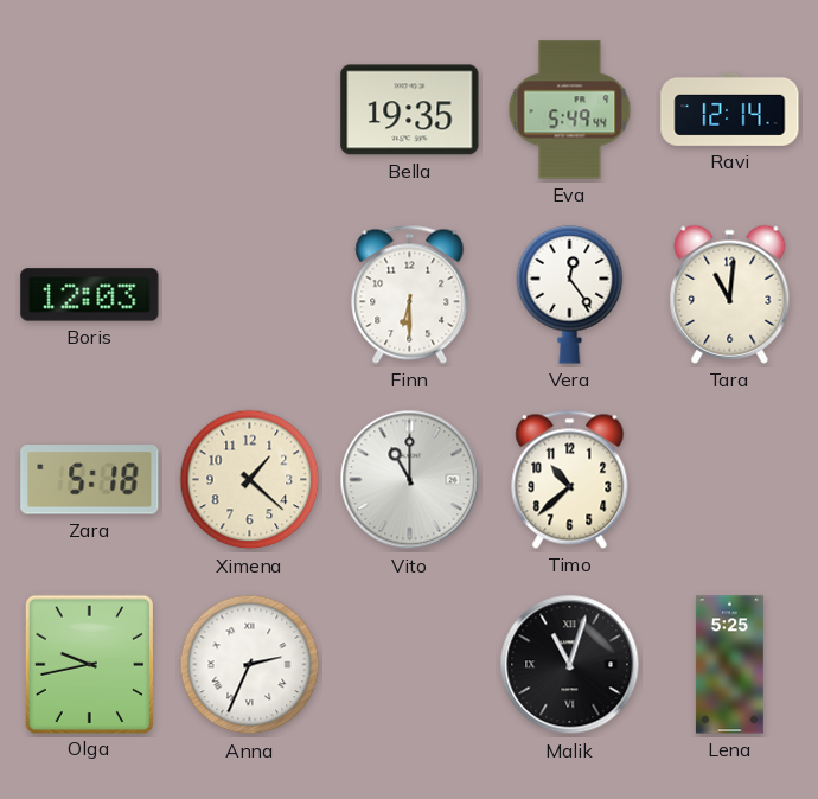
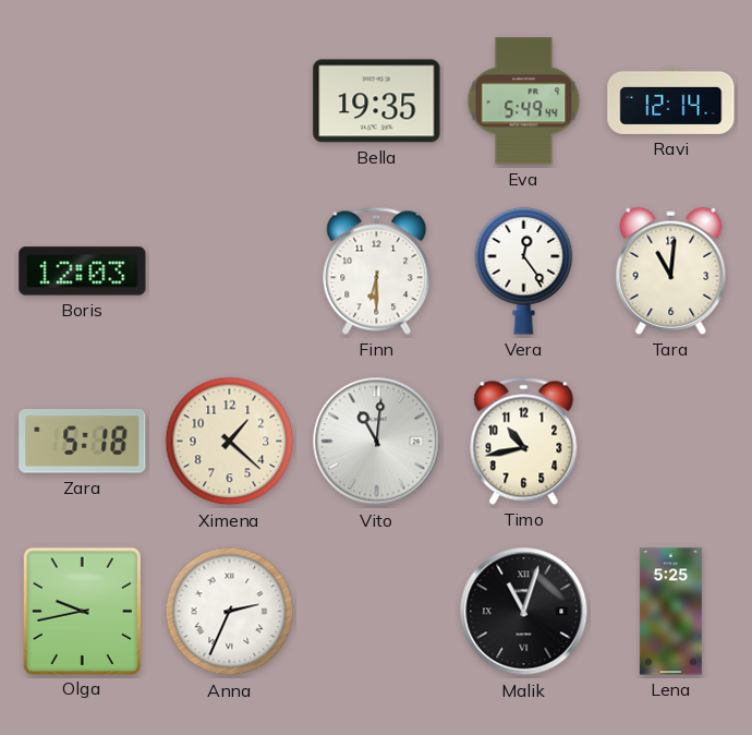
Vito: 11:00 -> 11:01
Timo: 10:38 -> 10:43
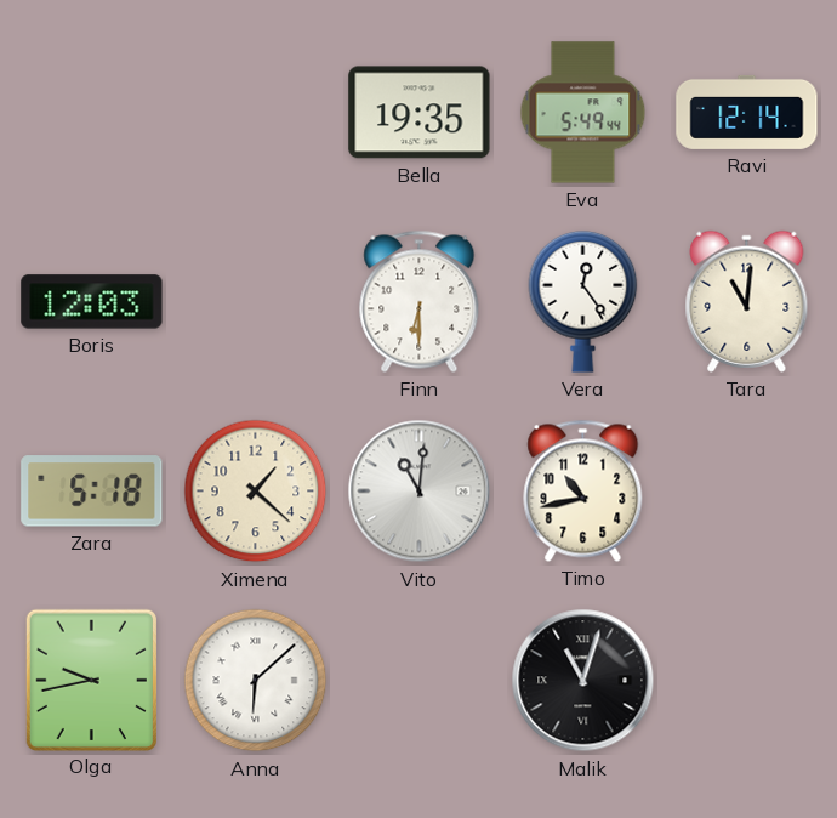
Anna: 2:34 -> 6:08
Lena: 5:25 -> none
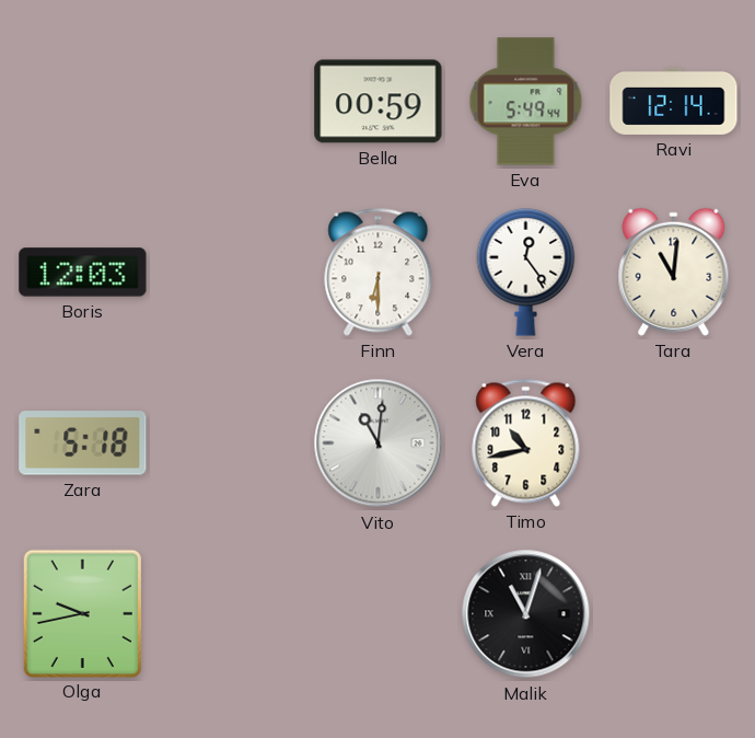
Bella: 19:35 -> 00:59
Ximena: 1:22 -> none
Anna: 6:08 -> none
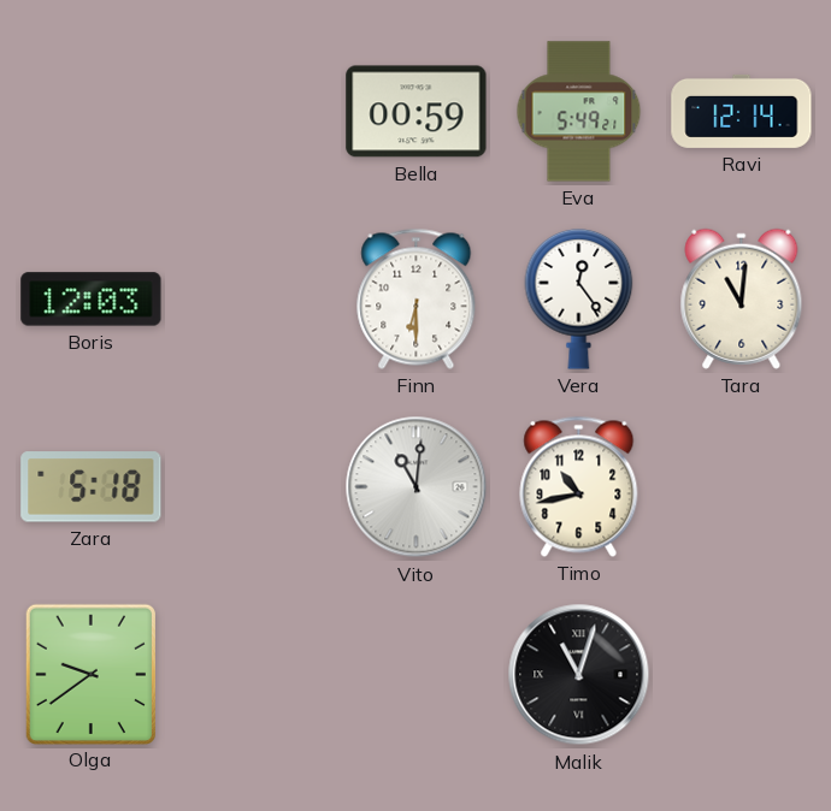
Eva: 5:49:44 -> 5:49:21
Olga: 9:43 -> 9:39
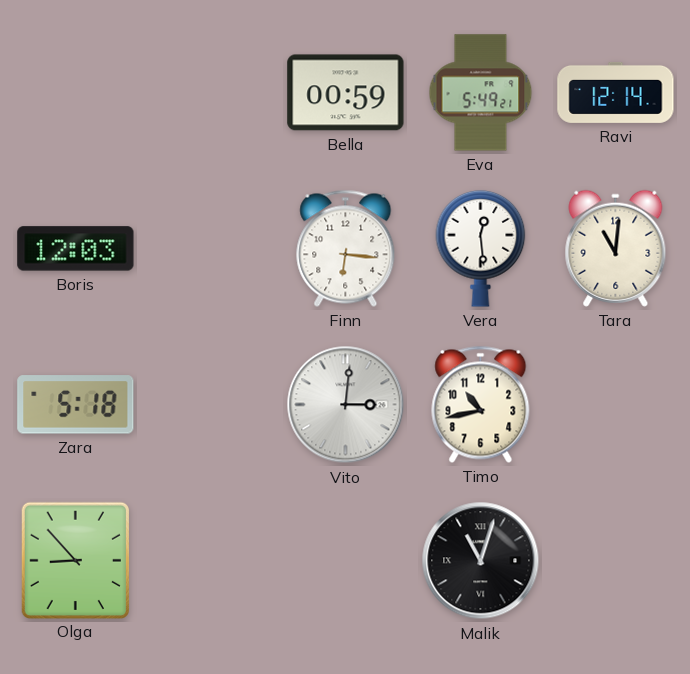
Finn: 6:30 -> 6:16
Vera: 12:24 -> 12:29
Vito: 11:01 -> 3:01
Olga: 9:39 -> 8:53
